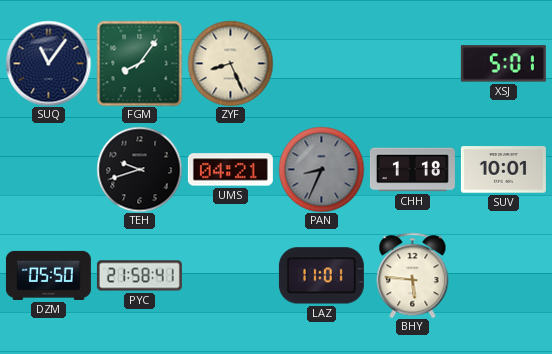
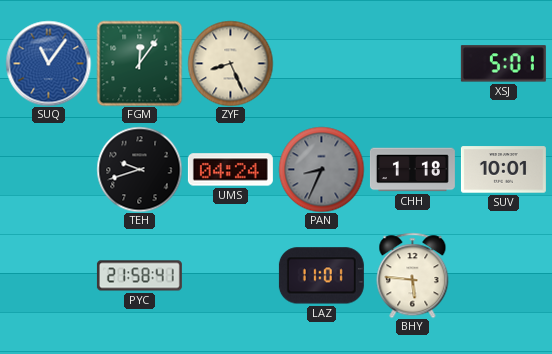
SUQ dial: navy -> blue
FGM: 8:06 -> 12:06
UMS: 04:21 -> 04:24
DZM: 05:50 -> none
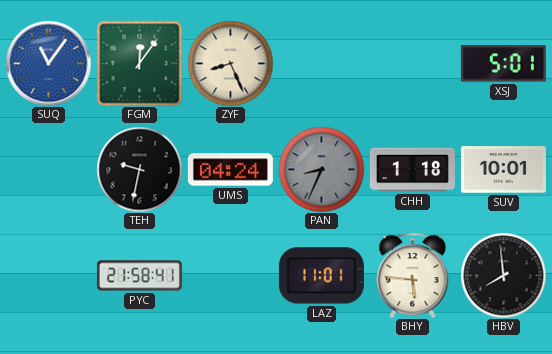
TEH: 9:42 -> 9:32
HBV: none -> 7:59
